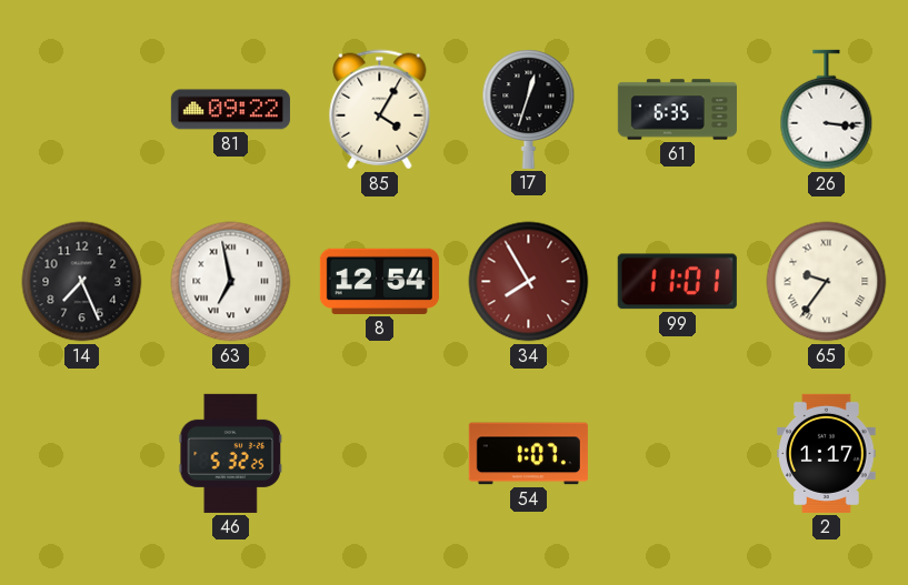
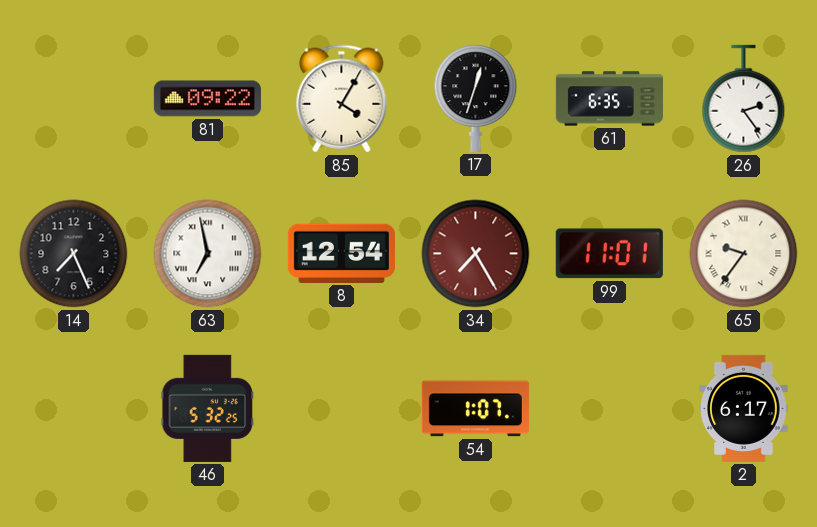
26: 3:16 -> 2:24
34: 7:55 -> 7:25
2: 1:17 -> 6:17
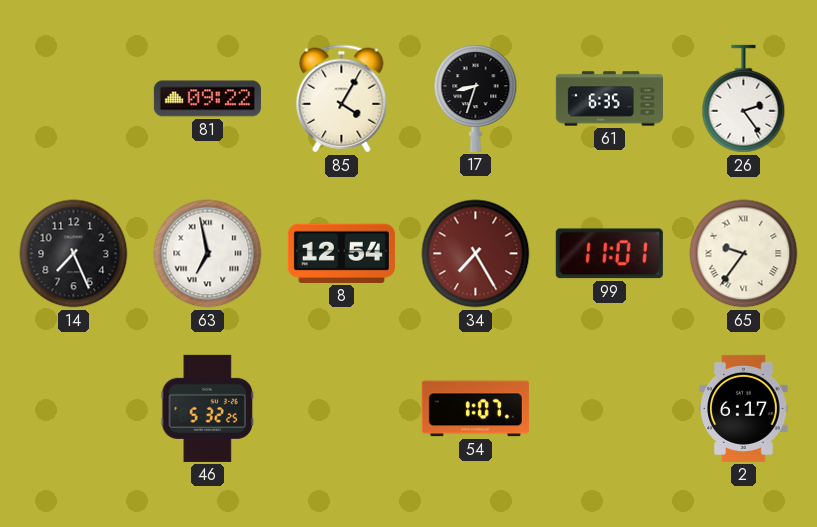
17: 12:33 -> 8:33
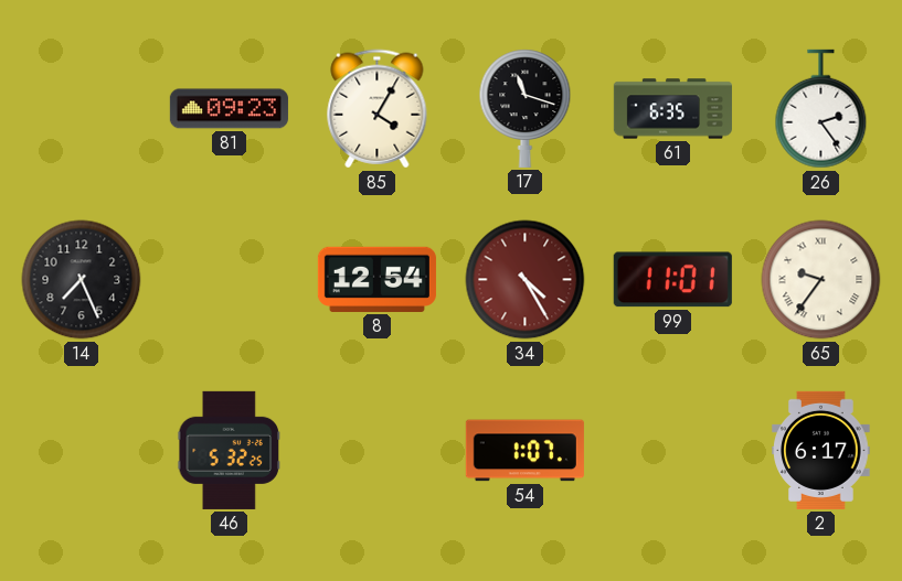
81: 09:22 -> 09:23
17: 8:33 -> 11:18
63: 6:58 -> none
34: 7:25 -> 4:25
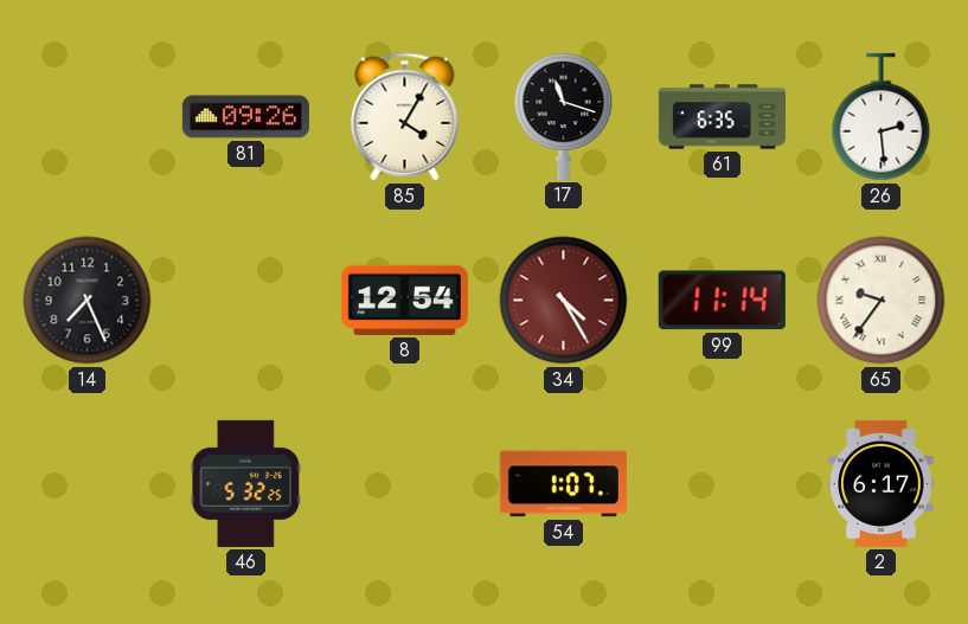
81: 09:23 -> 09:26
26: 2:24 -> 2:29
99: 11:01 -> 11:14
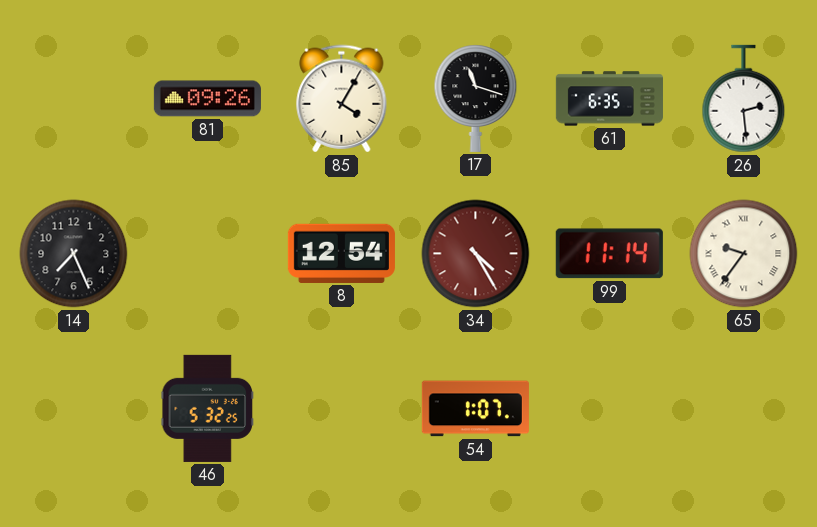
2: 6:17 -> none
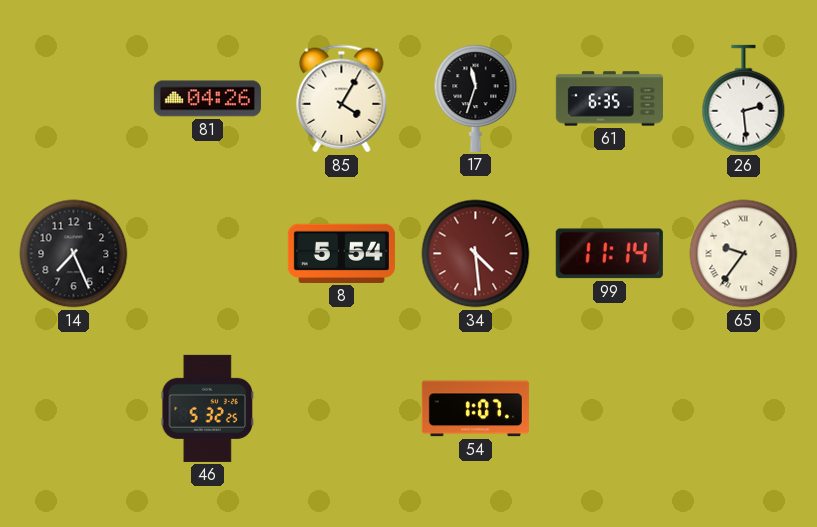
81: 09:26 -> 04:26
17: 11:18 -> 11:33
8: 12:54 -> 5:54
34: 4:25 -> 4:29
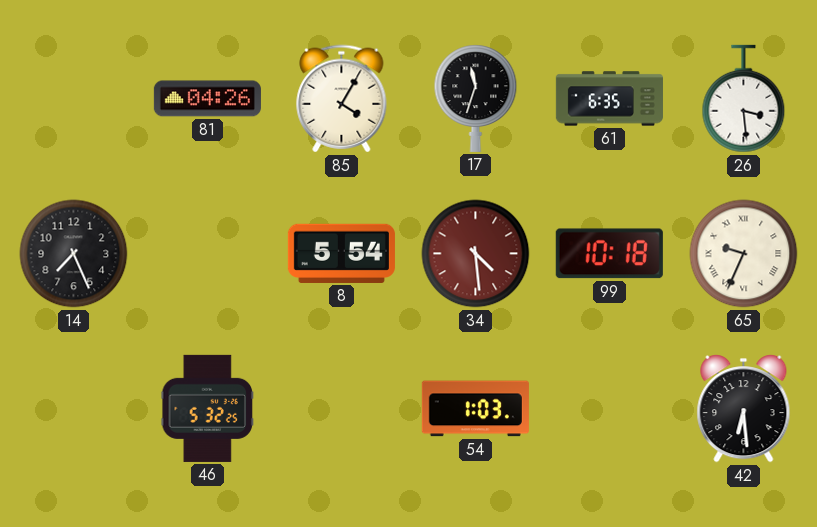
26: 2:29 -> 3:29
99: 11:14 -> 10:18
65: 9:36 -> 9:34
54: 1:07 -> 1:03
42: none -> 6:29
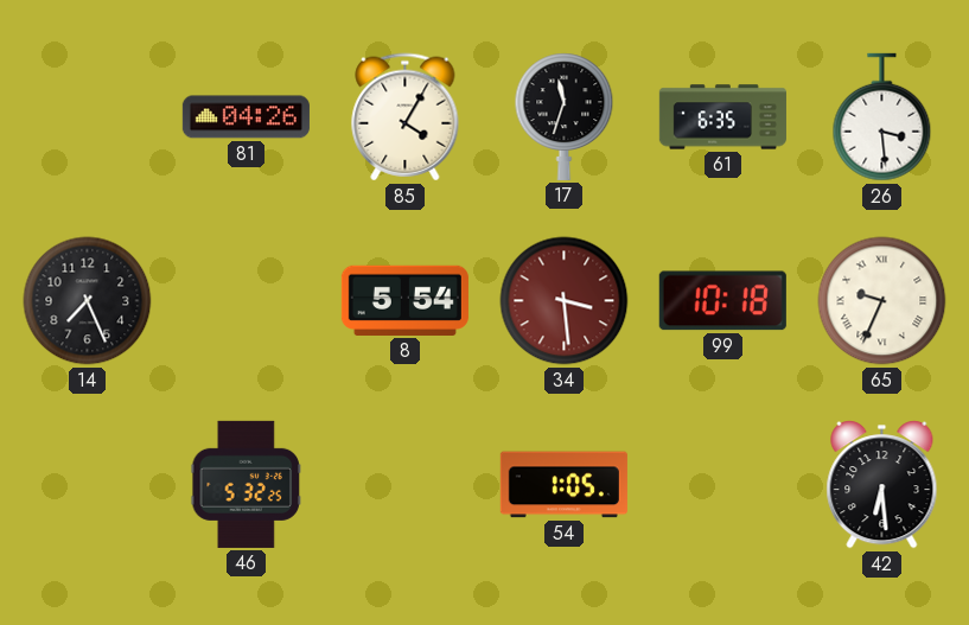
34: 4:29 -> 3:29
54: 1:03 -> 1:05
